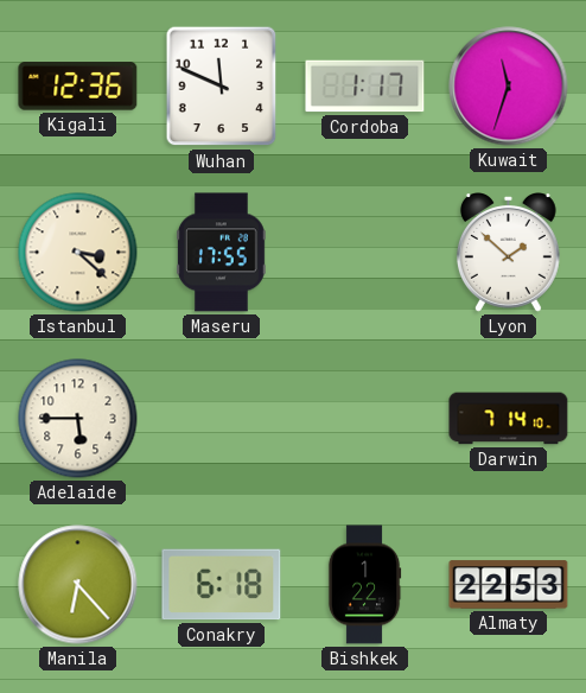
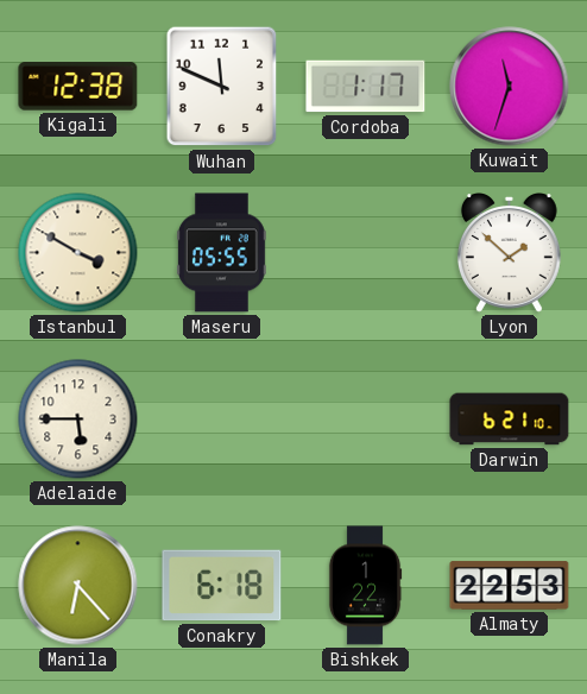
Kigali: 12:36 -> 12:38
Istanbul: 3:22 -> 3:50
Maseru: 17:55 -> 05:55
Darwin: 7:14 -> 6:21
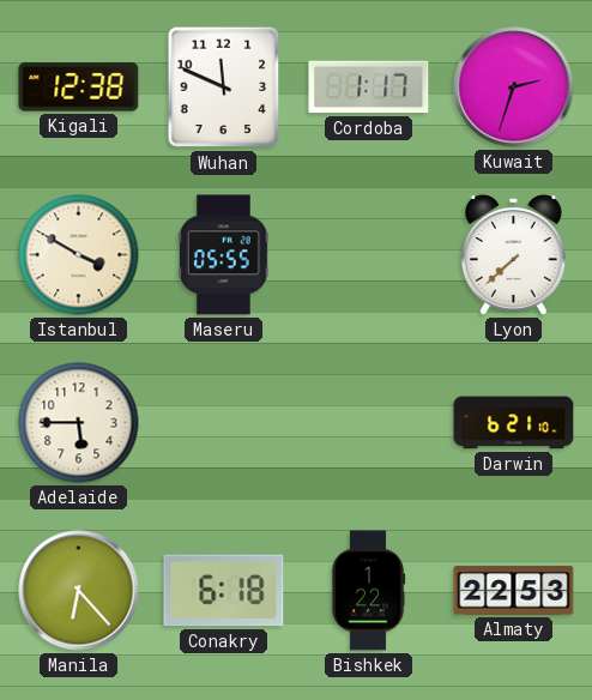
Kuwait: 11:33 -> 2:33
Lyon: 1:52 -> 7:38
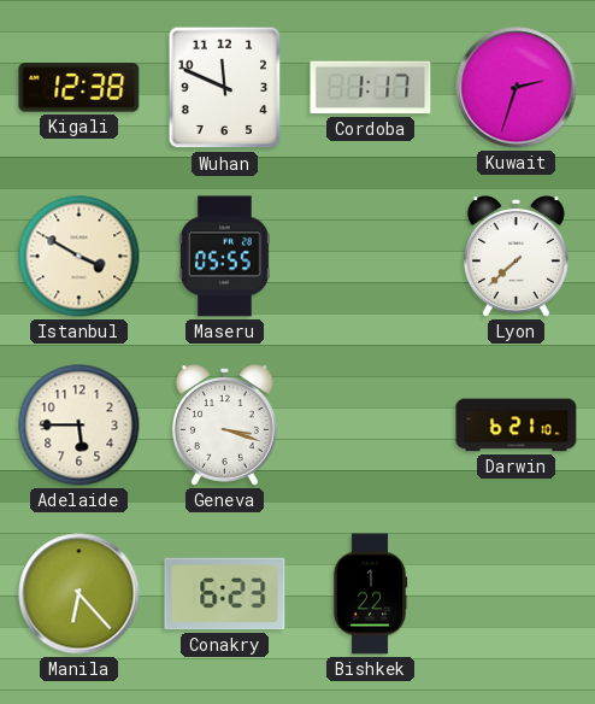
Geneva: none -> 3:18
Conakry: 6:18 -> 6:23
Almaty: 22:53 -> none
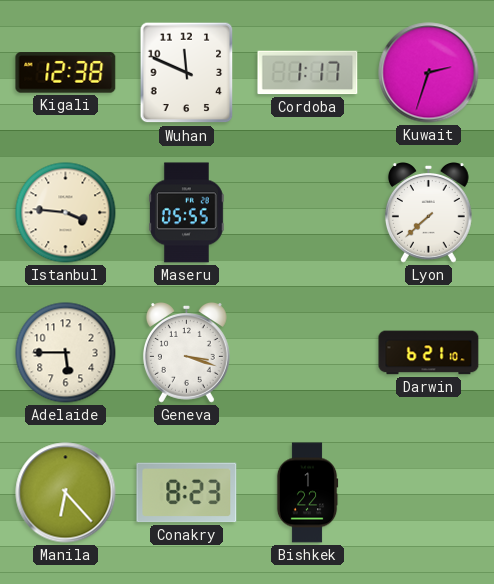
Istanbul: 3:50 -> 3:46
Conakry: 6:23 -> 8:23
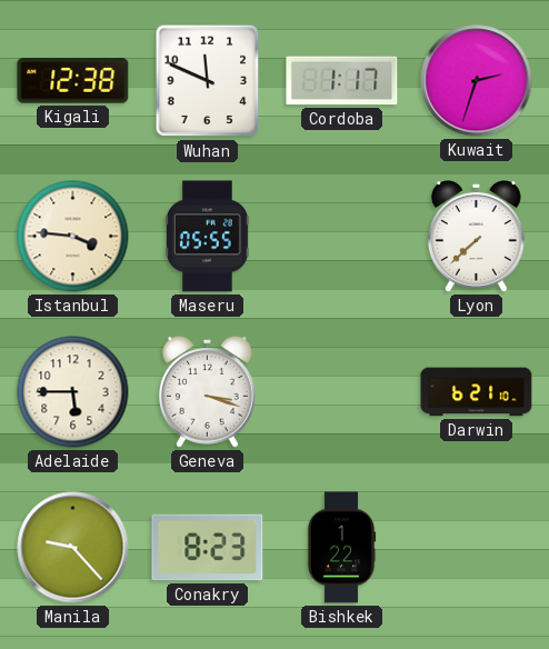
Manila: 6:23 -> 9:23
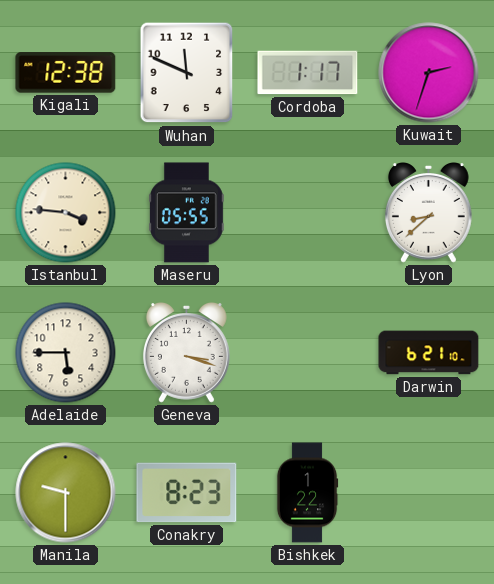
Lyon: 7:38 -> 8:38
Manila: 9:23 -> 9:30
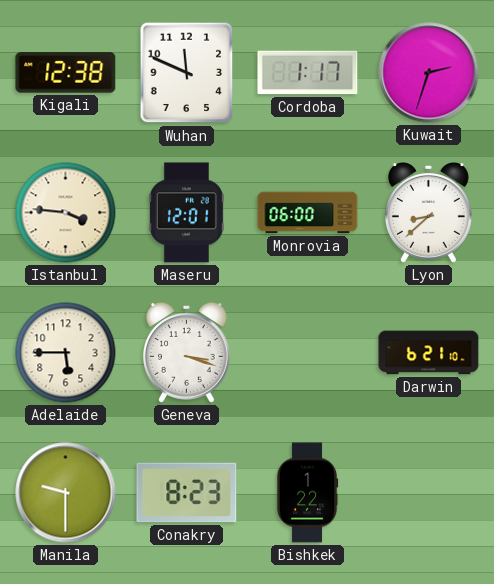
Maseru: 05:55 -> 12:01
Monrovia: none -> 06:00
